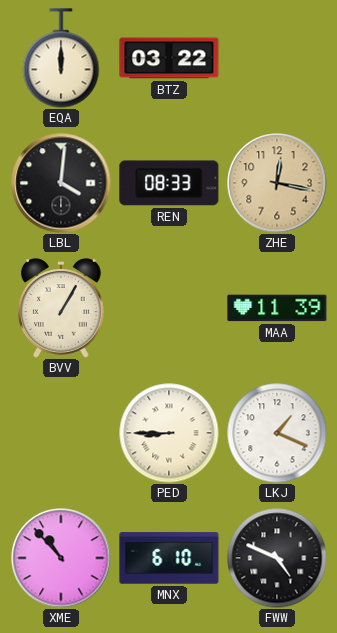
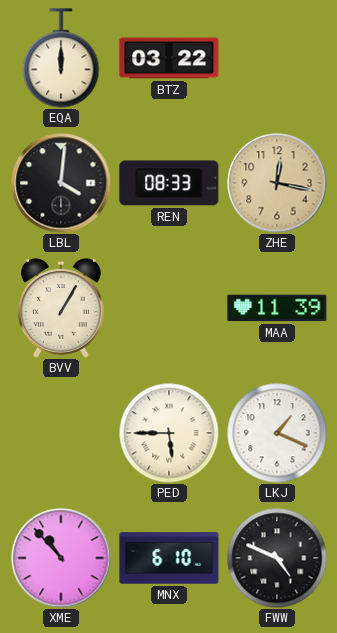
PED: 8:45 -> 5:45
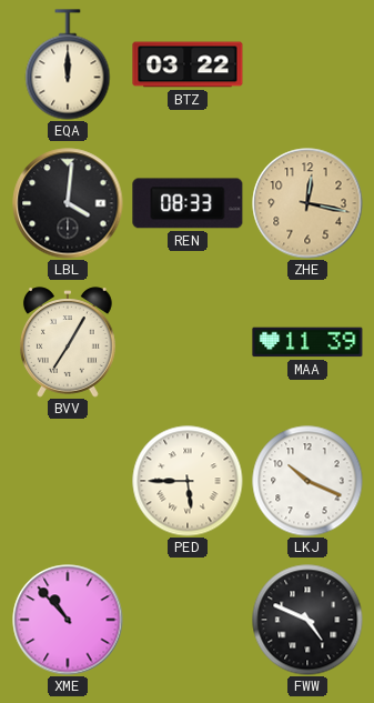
BVV: 1:05 -> 7:05
LKJ: 1:19 -> 10:19
MNX: 6:10 -> none
